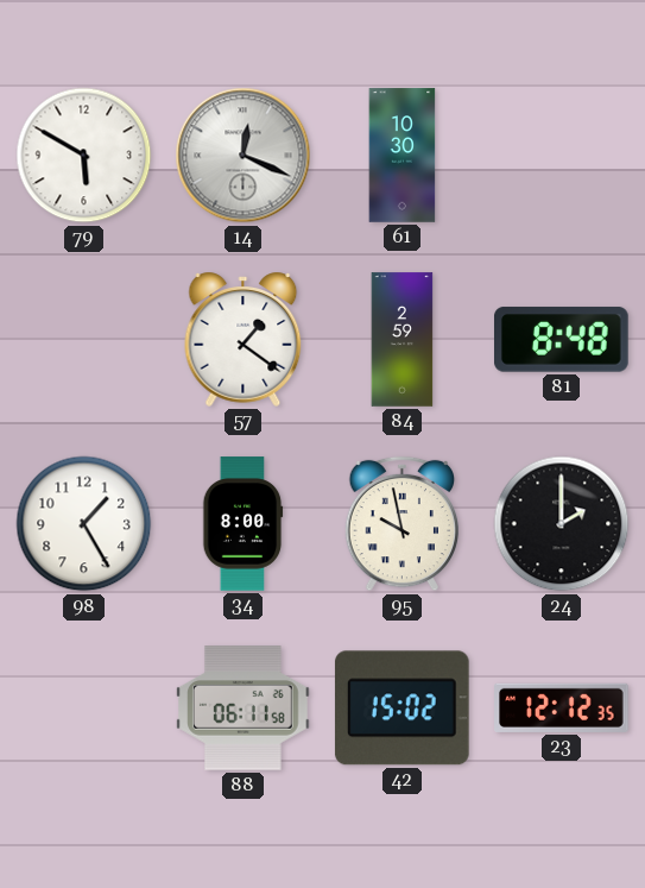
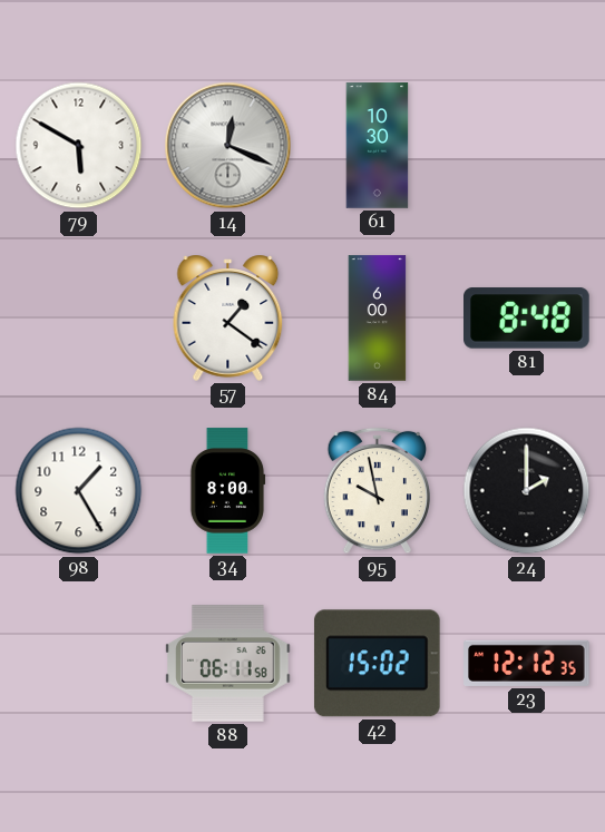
84: 2:59 -> 6:00
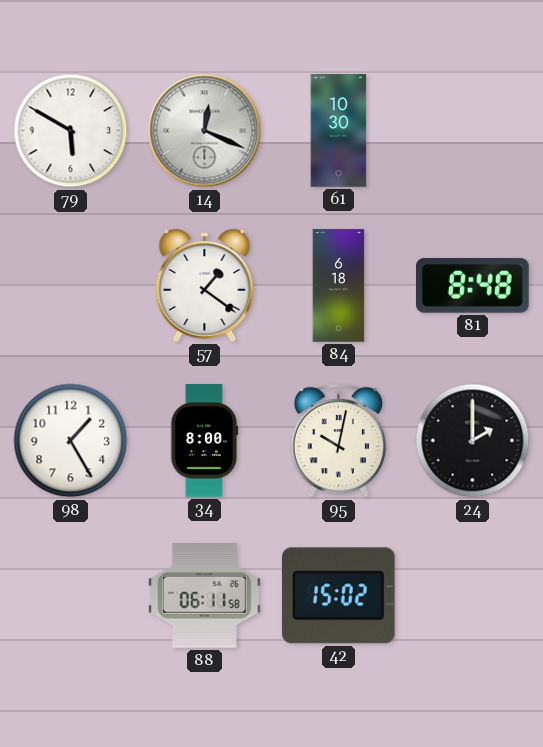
84: 6:00 -> 6:18
95: 9:58 -> 10:02
23: 12:12 -> none
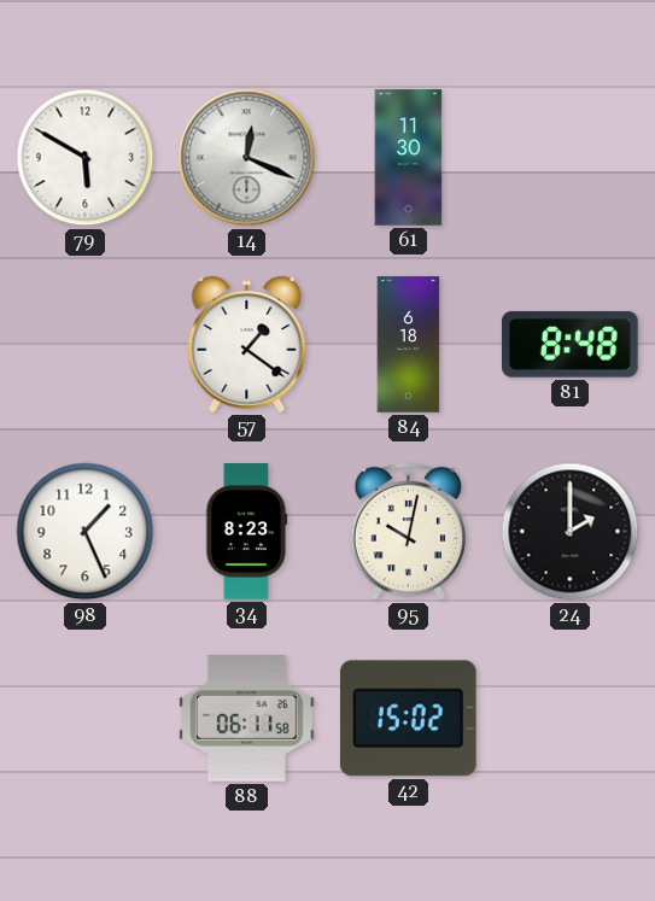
61: 10:30 -> 11:30
98: 1:25 -> 1:26
34: 8:00 -> 8:23
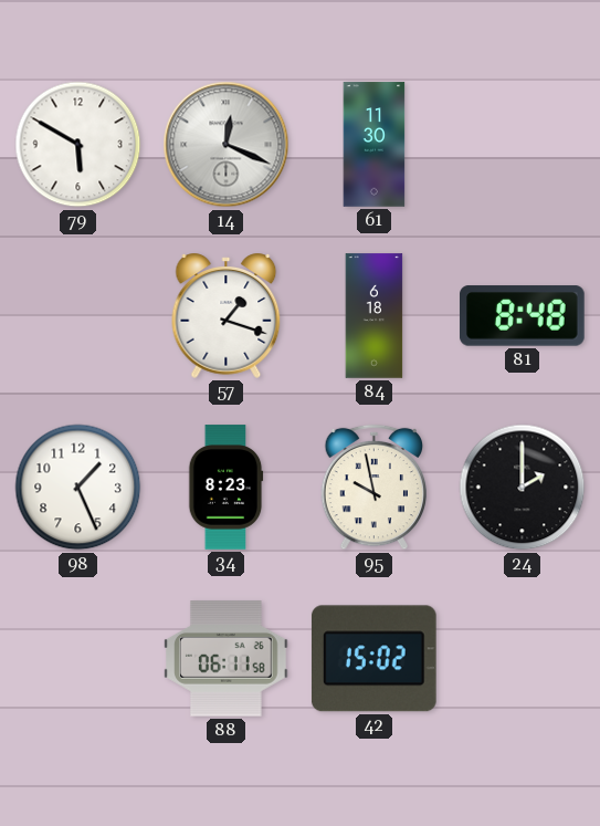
57: 1:21 -> 1:18
95: 10:02 -> 9:58
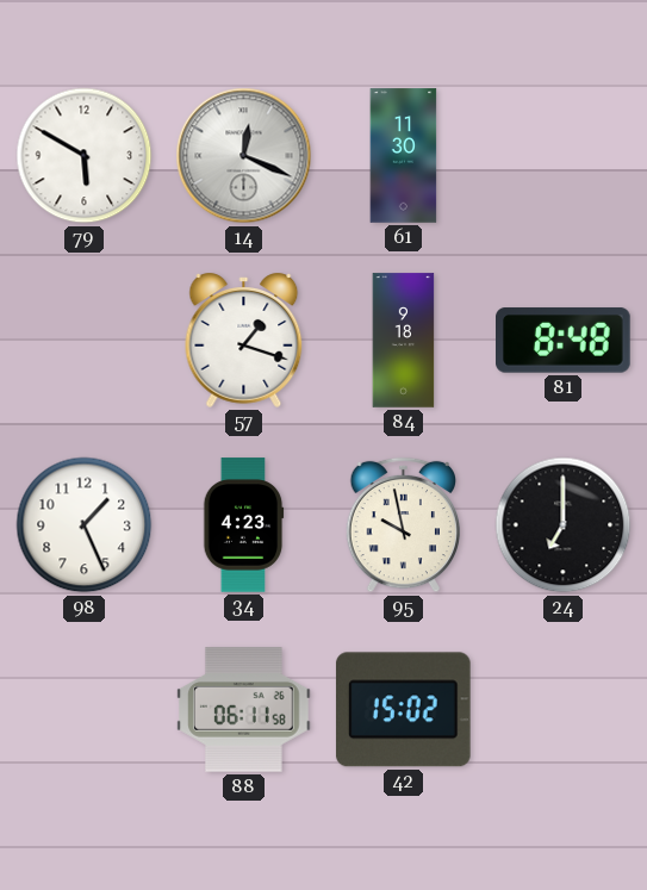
84: 6:18 -> 9:18
34: 8:23 -> 4:23
24: 2:00 -> 7:00
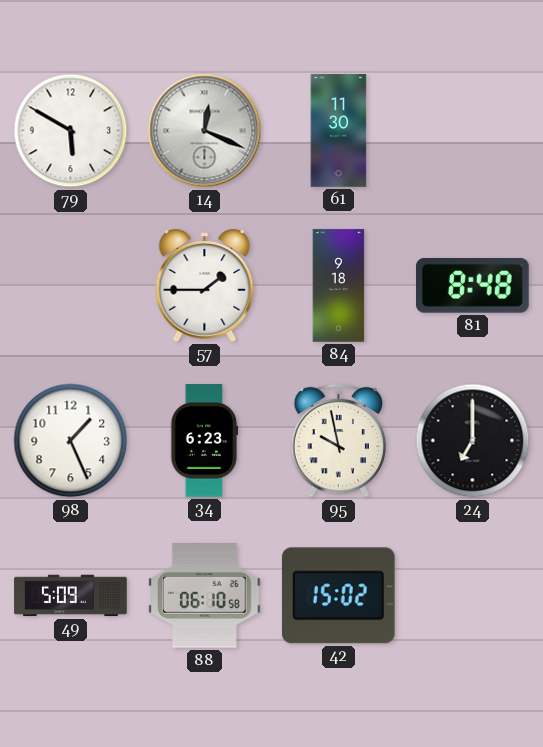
57: 1:18 -> 1:45
34: 4:23 -> 6:23
49: none -> 5:09
88: 06:11 -> 06:10
